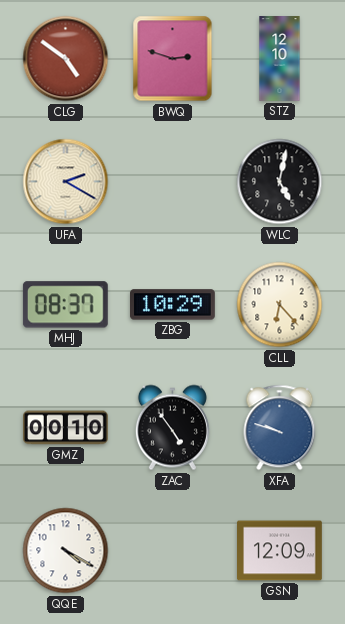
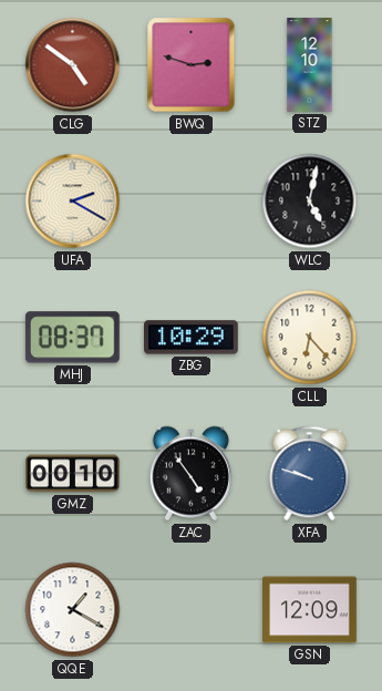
QQE: 4:20 -> 1:20
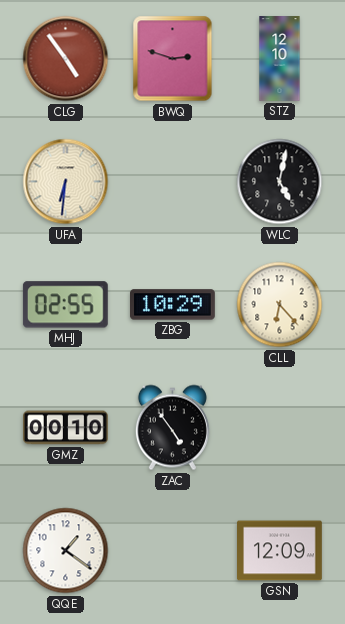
CLG: 4:51 -> 4:54
UFA: 2:20 -> 6:31
MHJ: 08:37 -> 02:55
XFA: 9:48 -> none
QQE: 1:20 -> 1:21
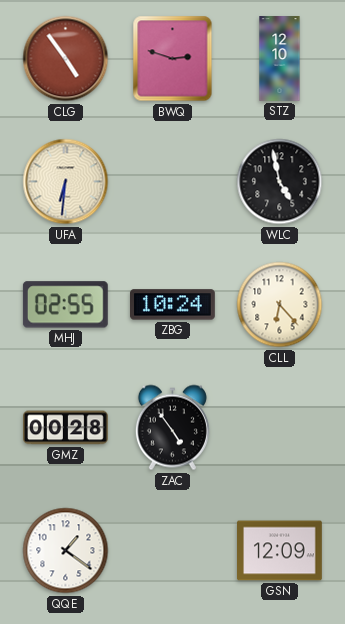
WLC: 5:02 -> 4:58
ZBG: 10:29 -> 10:24
GMZ: 00:10 -> 00:28
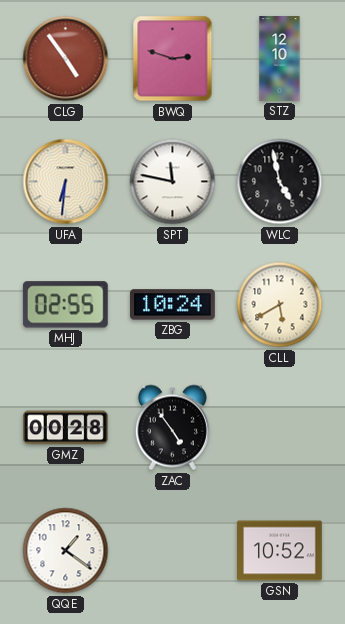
SPT: none -> 11:47
CLL: 6:23 -> 5:40
GSN: 12:09 -> 10:52
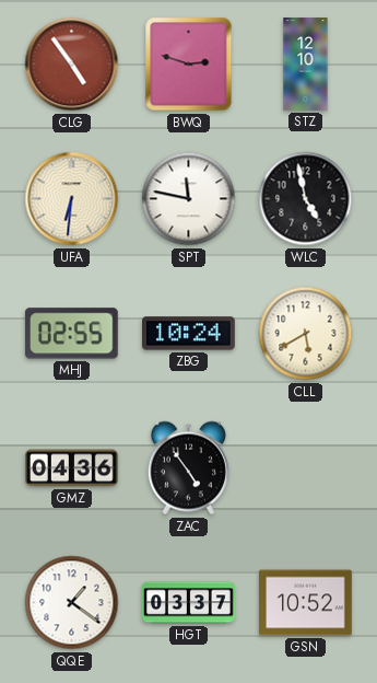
GMZ: 00:28 -> 04:36
HGT: none -> 03:37
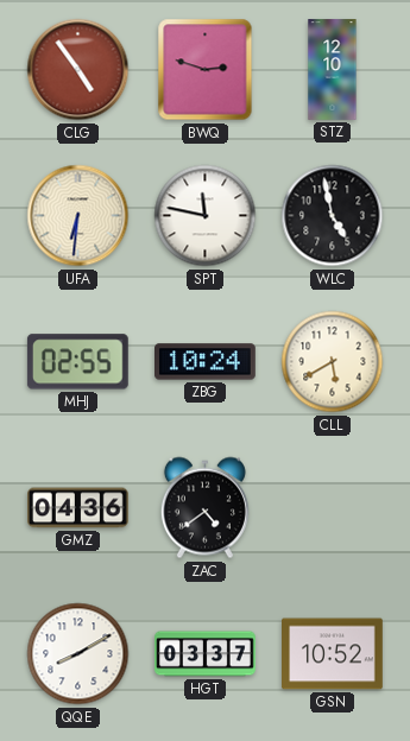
ZAC: 4:54 -> 4:39
QQE: 1:21 -> 8:10
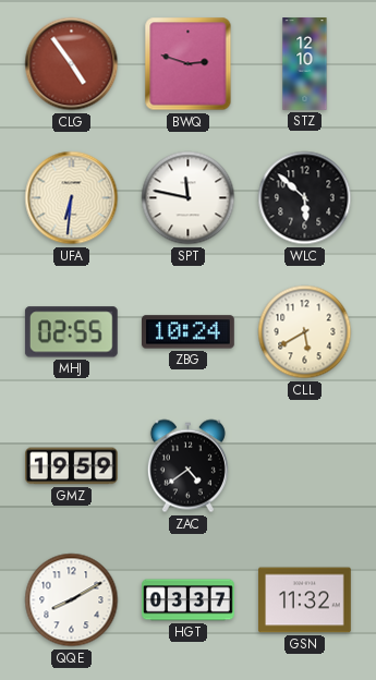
WLC: 4:58 -> 5:52
GMZ: 04:36 -> 19:59
GSN: 10:52 -> 11:32
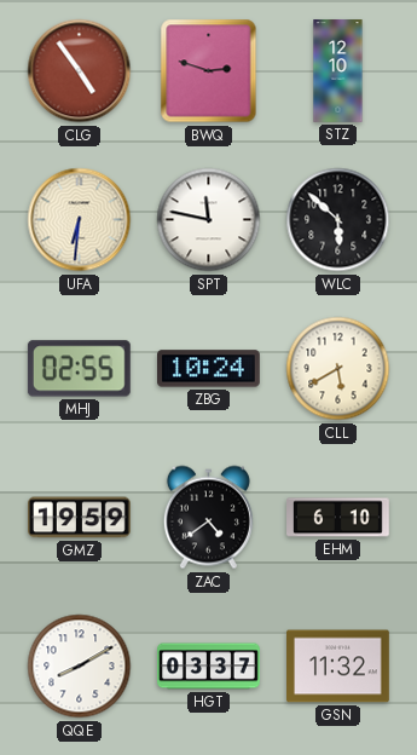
EHM: none -> 6:10
